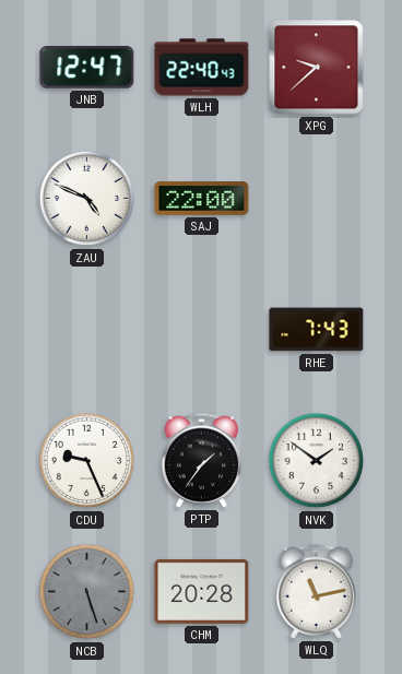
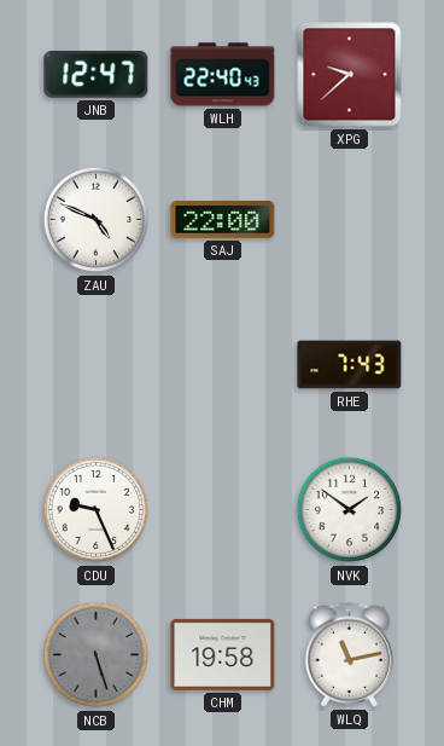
PTP: 1:36 -> none
CHM: 20:28 -> 19:58
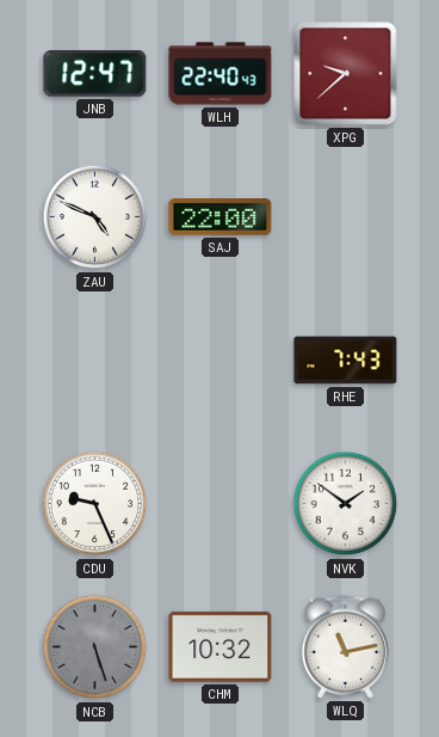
CHM: 19:58 -> 10:32
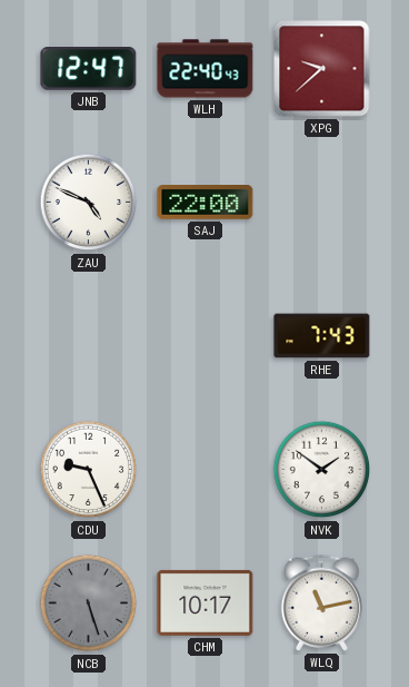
CHM: 10:32 -> 10:17
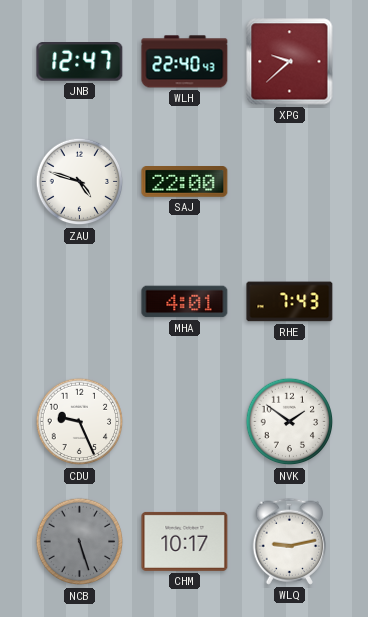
ZAU: 4:49 -> 4:48
MHA: none -> 4:01
WLQ: 11:13 -> 9:13
